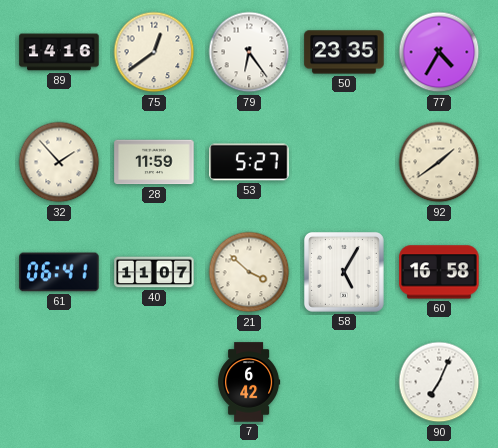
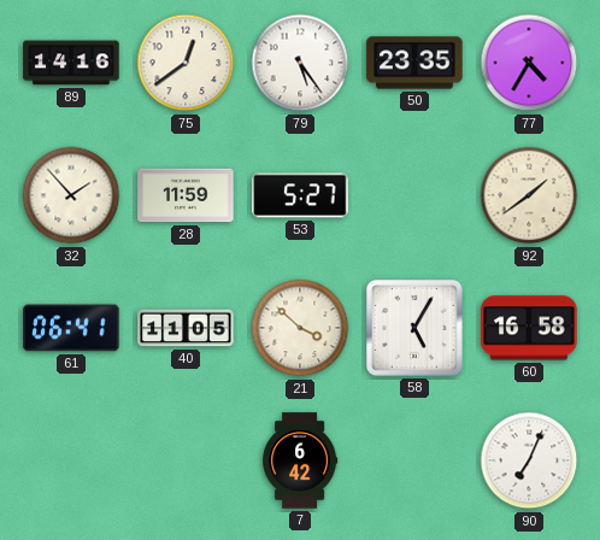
79: 6:24 -> 5:24
40: 11:07 -> 11:05
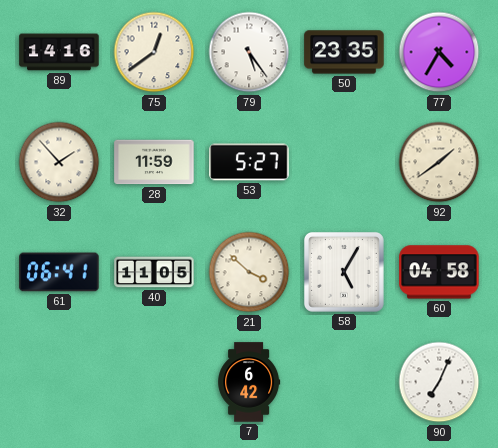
60: 16:58 -> 04:58
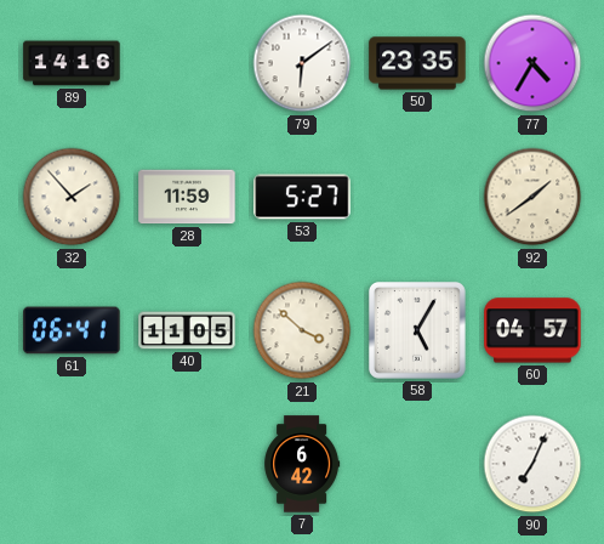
75: 12:39 -> none
79: 5:24 -> 6:09
60: 04:58 -> 04:57
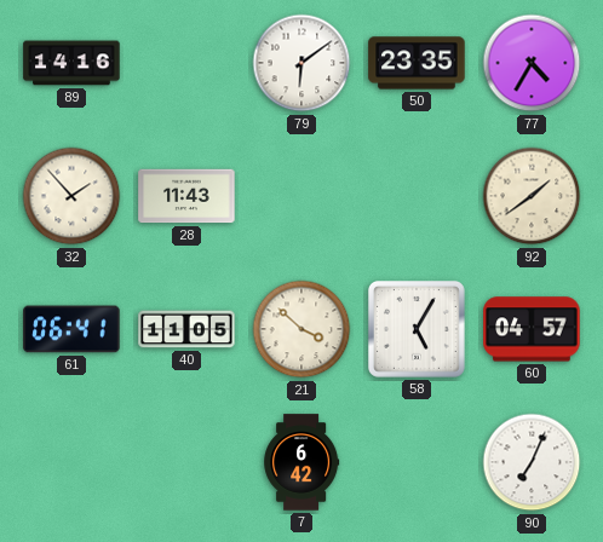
28: 11:59 -> 11:43
53: 5:27 -> none
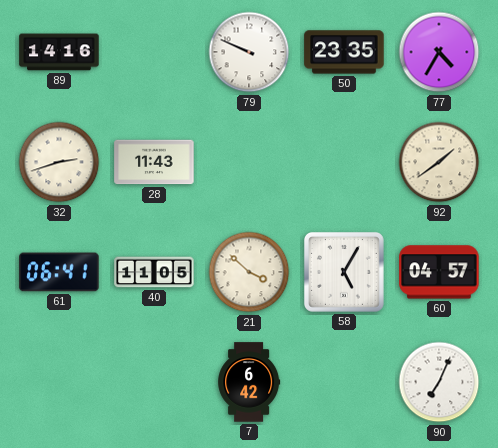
79: 6:09 -> 9:49
32: 1:53 -> 2:42
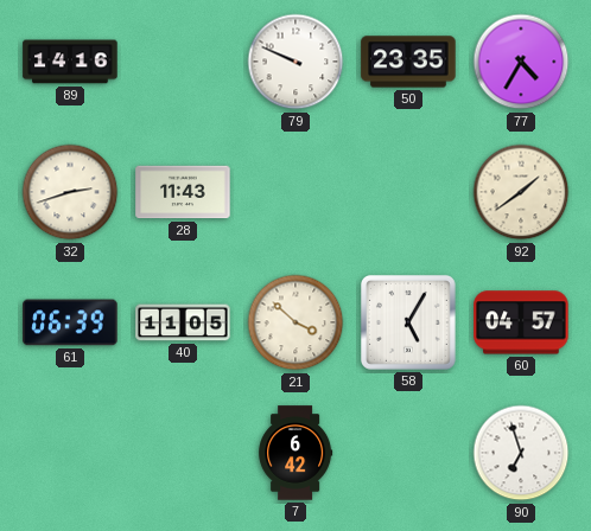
61: 06:41 -> 06:39
90: 7:04 -> 6:57
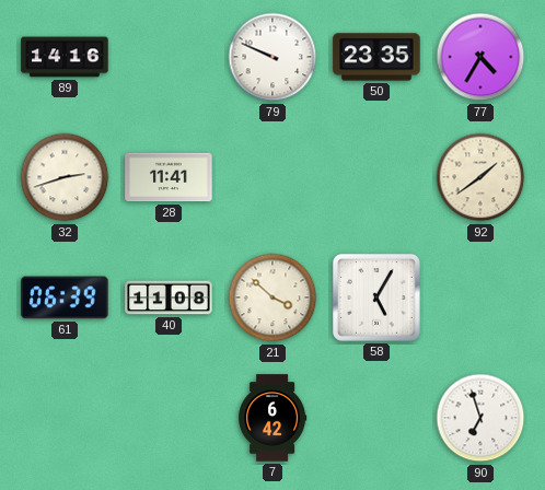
28: 11:43 -> 11:41
40: 11:05 -> 11:08
60: 04:57 -> none
